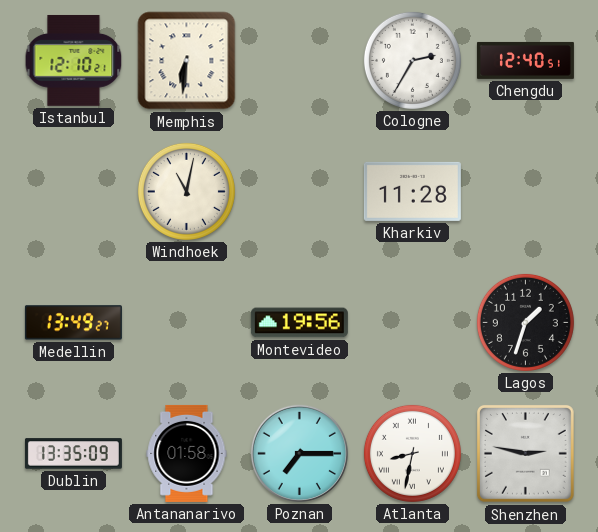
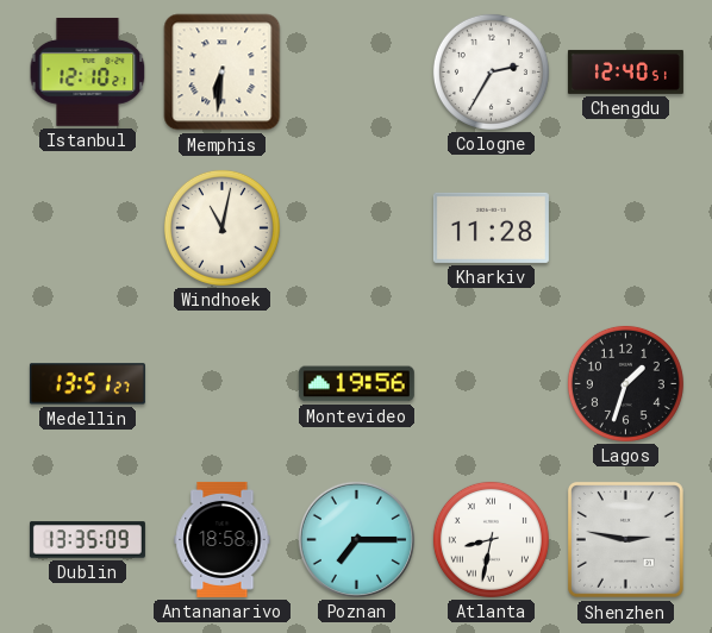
Medellin: 13:49 -> 13:51
Antananarivo: 01:58 -> 18:58
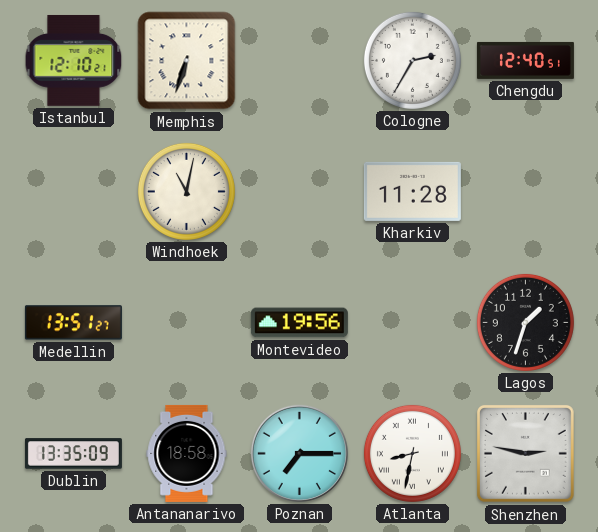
Memphis: 6:31 -> 6:33
